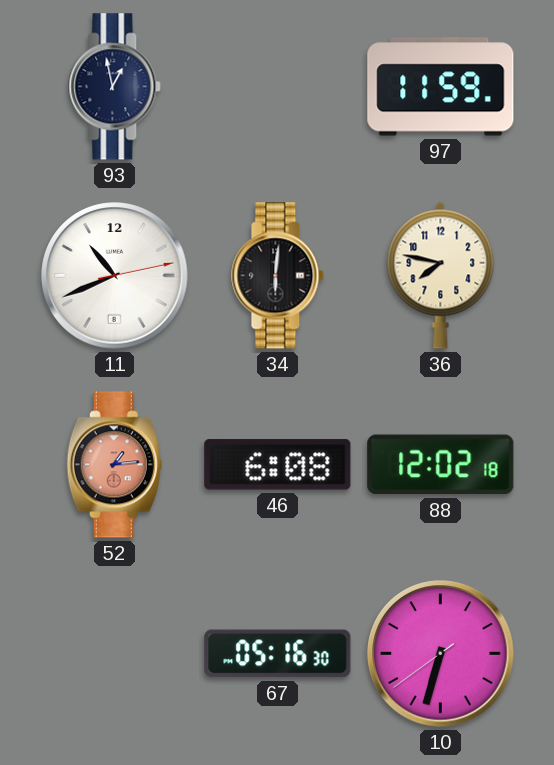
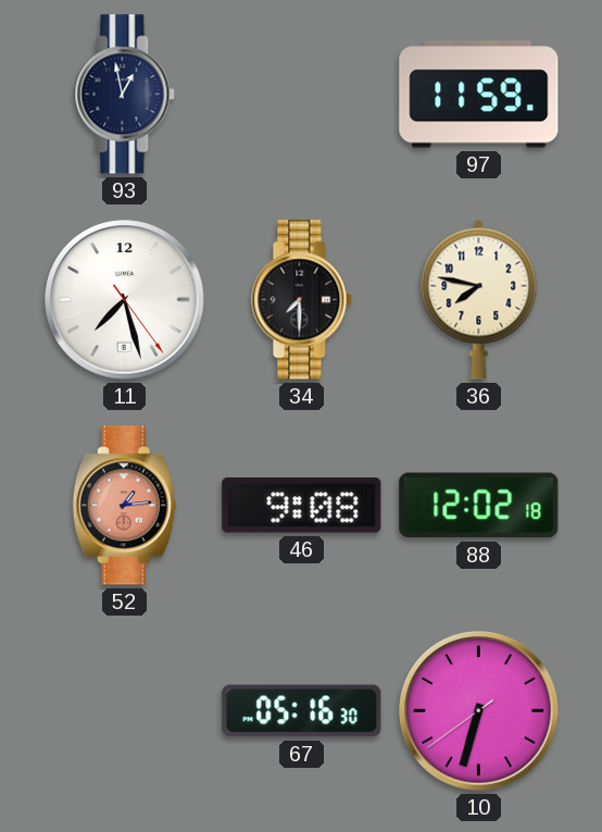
11: 10:41 -> 7:27
34: 6:01 -> 7:30
46: 6:08 -> 9:08
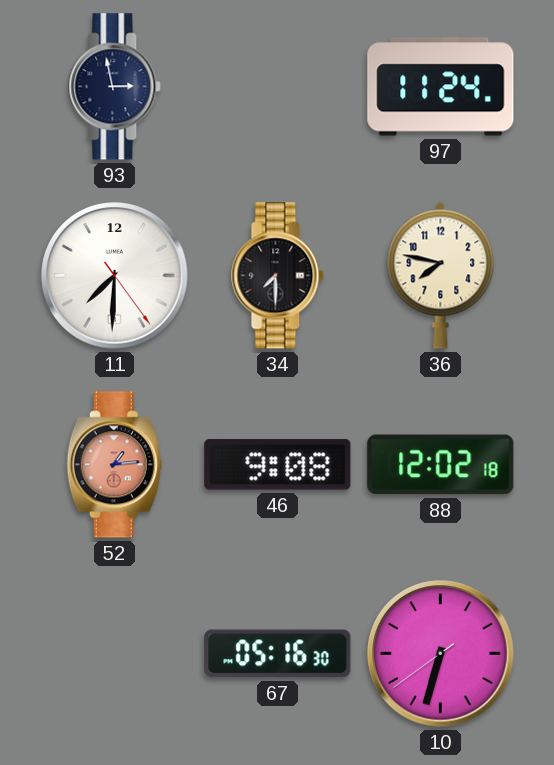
93: 12:58 -> 2:58
97: 11:59 -> 11:24
11: 7:27 -> 7:30
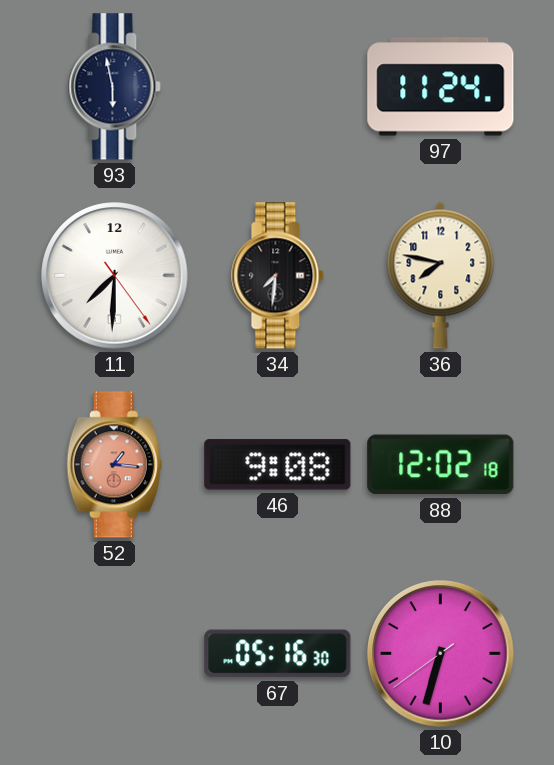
93: 2:58 -> 5:58
34: 7:30 -> 7:31
52: 1:14 -> 1:16
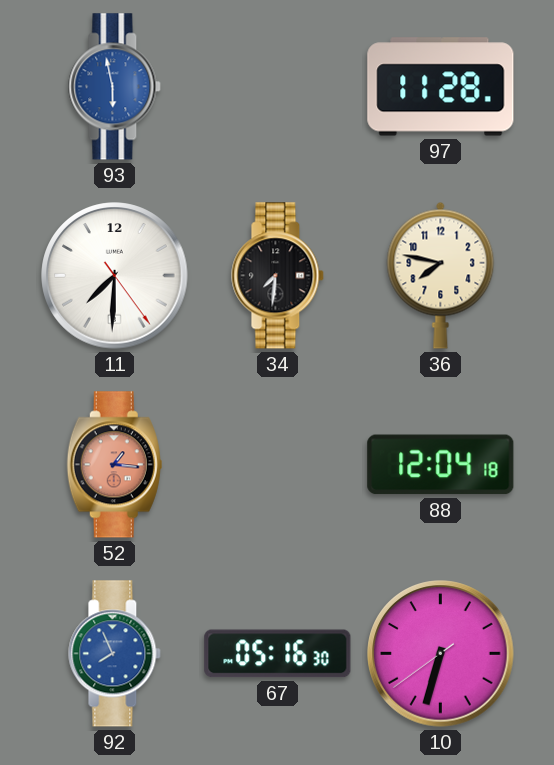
93 dial: navy -> blue
97: 11:24 -> 11:28
46: 9:08 -> none
88: 12:02 -> 12:04
92: none -> 7:56
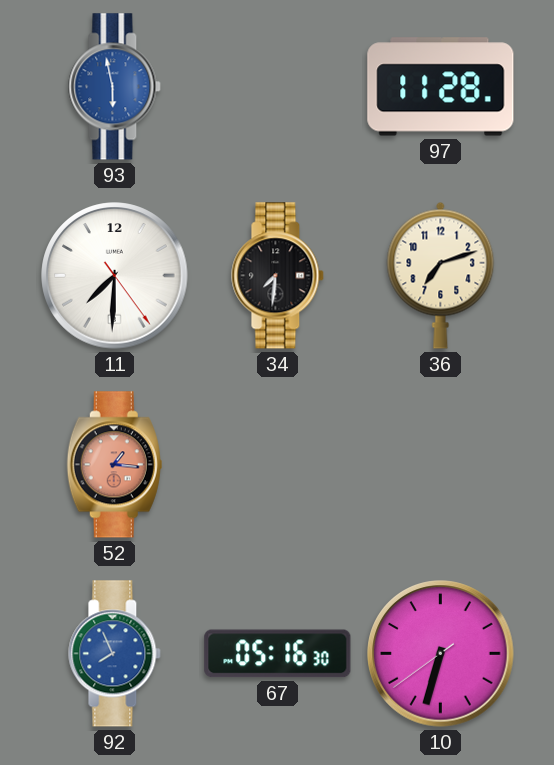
36: 7:47 -> 7:12
88: 12:04 -> none
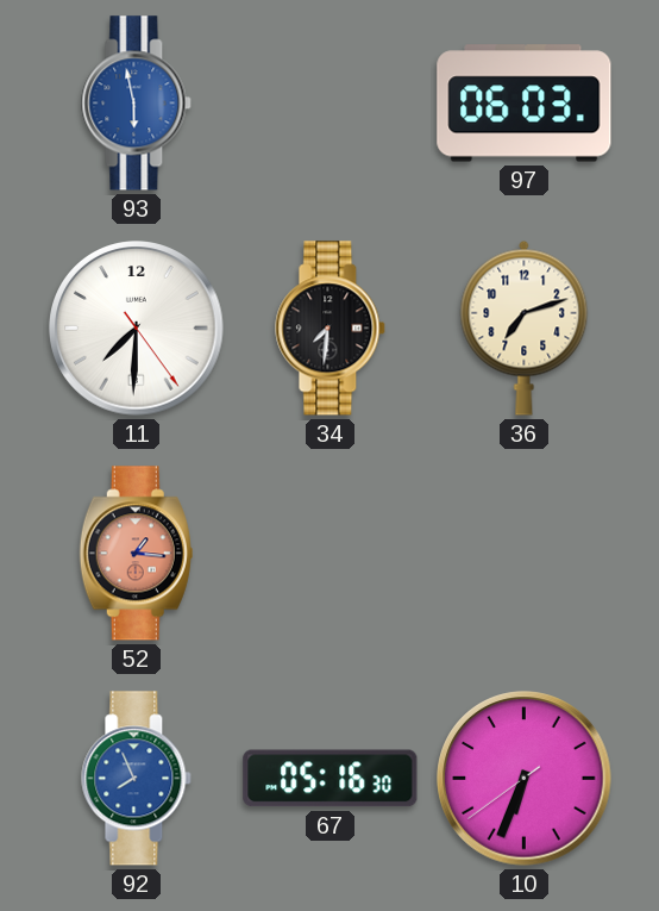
97: 11:28 -> 06:03
10: 6:32 -> 6:33
